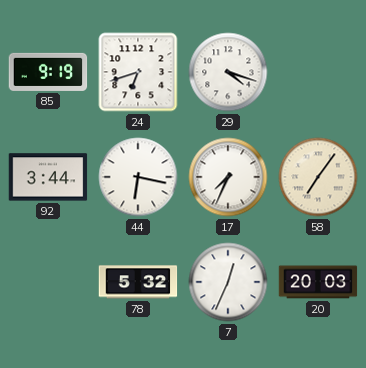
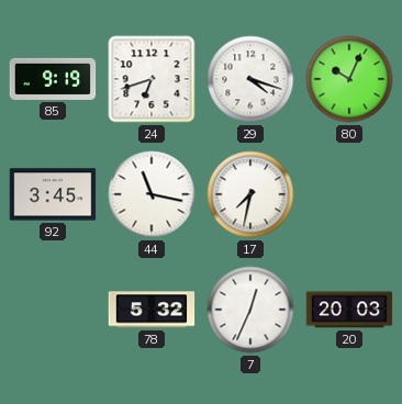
80: none -> 10:04
92: 3:44 -> 3:45
44: 6:17 -> 11:17
17: 7:34 -> 7:32
58: 7:06 -> none
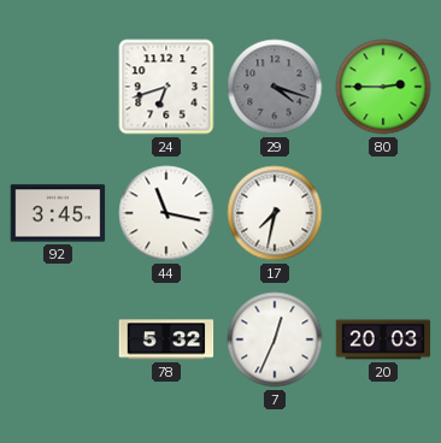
85: 9:19 -> none
29 dial: white -> grey
80: 10:04 -> 2:45
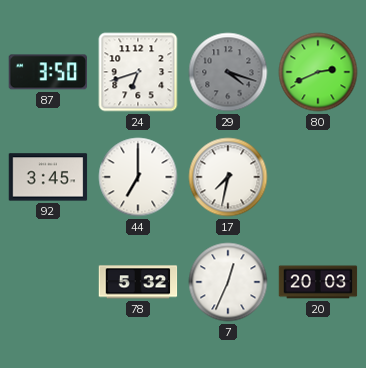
87: none -> 3:50
80: 2:45 -> 2:41
44: 11:17 -> 7:00
